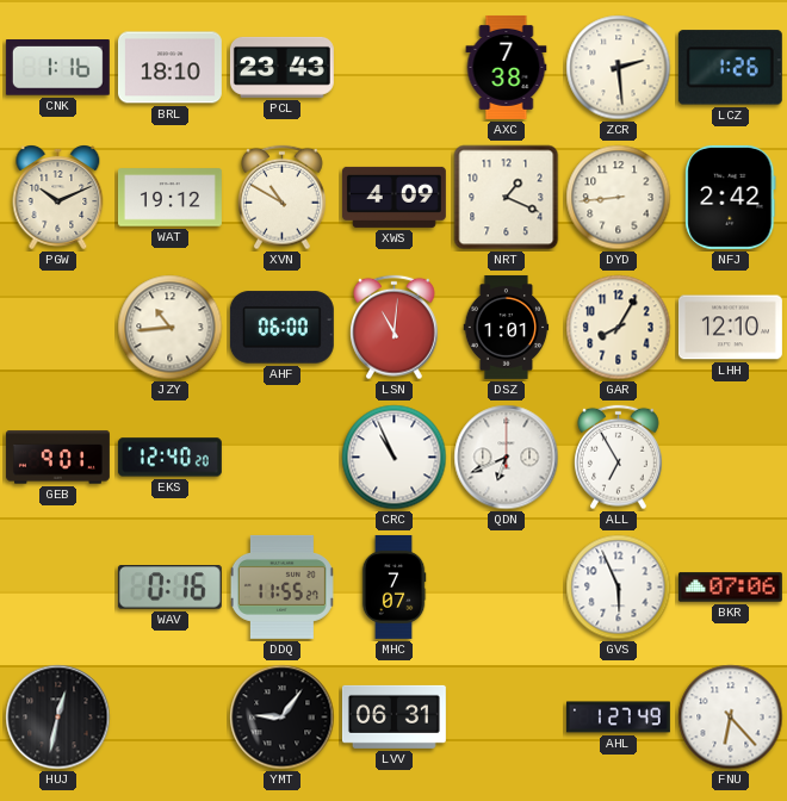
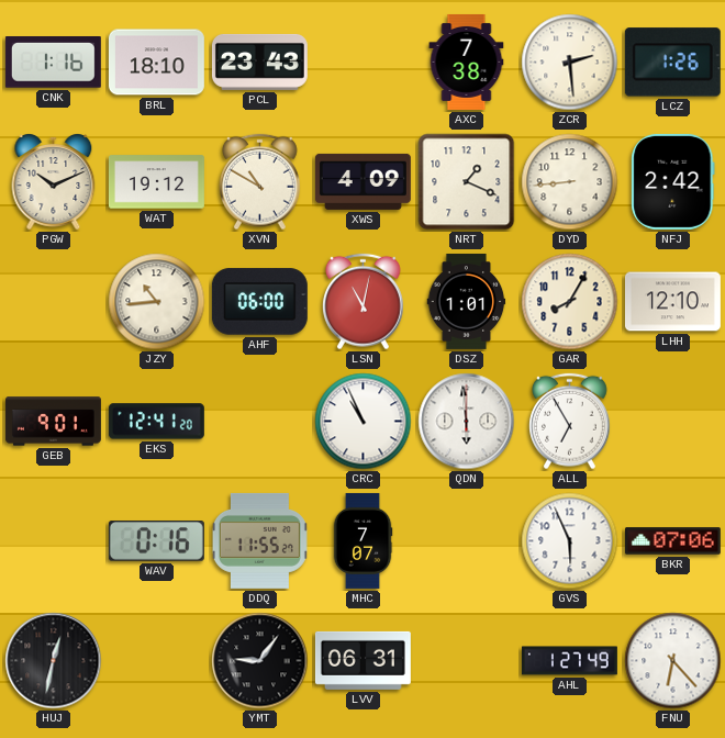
LSN: 11:01 -> 11:02
EKS: 12:40 -> 12:41
QDN: 6:41 -> 5:59
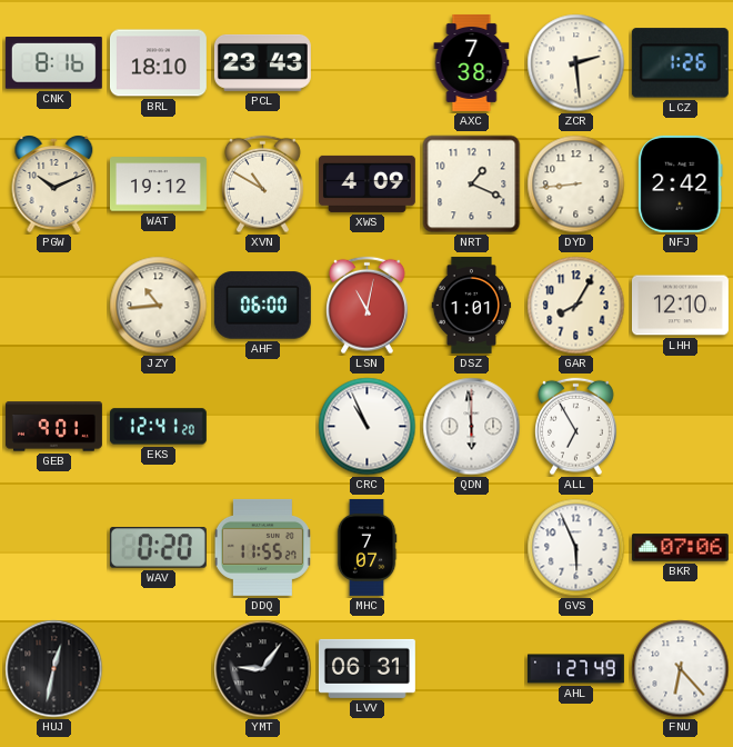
CNK: 1:16 -> 8:16
WAV: 0:16 -> 0:20
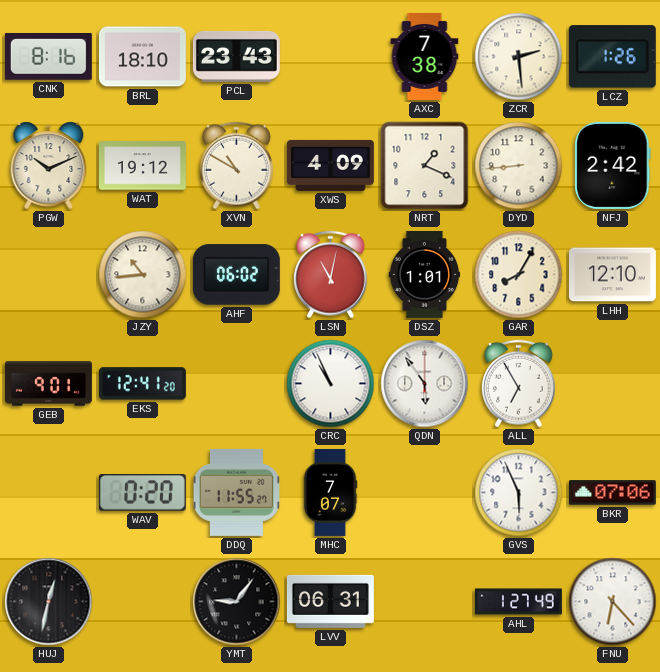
AHF: 06:00 -> 06:02
QDN: 5:59 -> 5:54
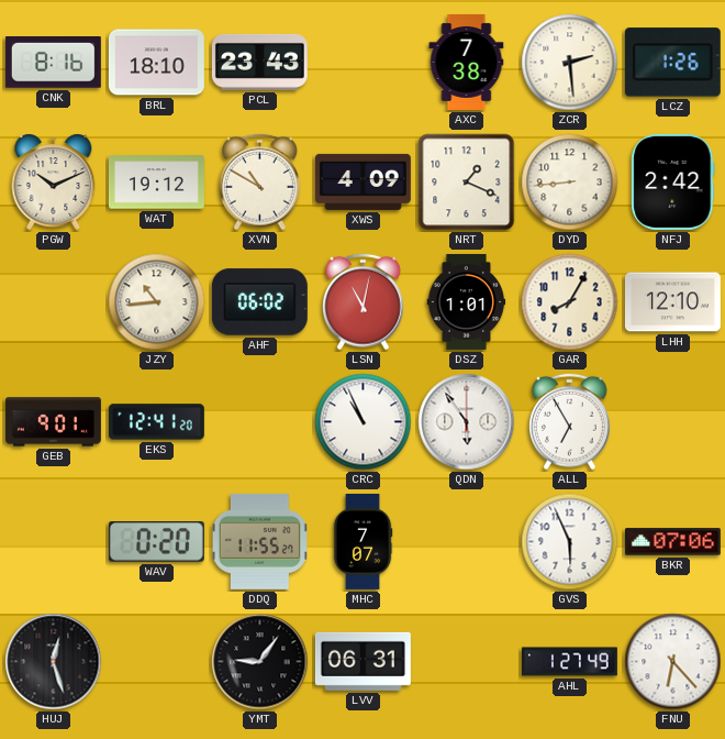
HUJ: 12:32 -> 12:27
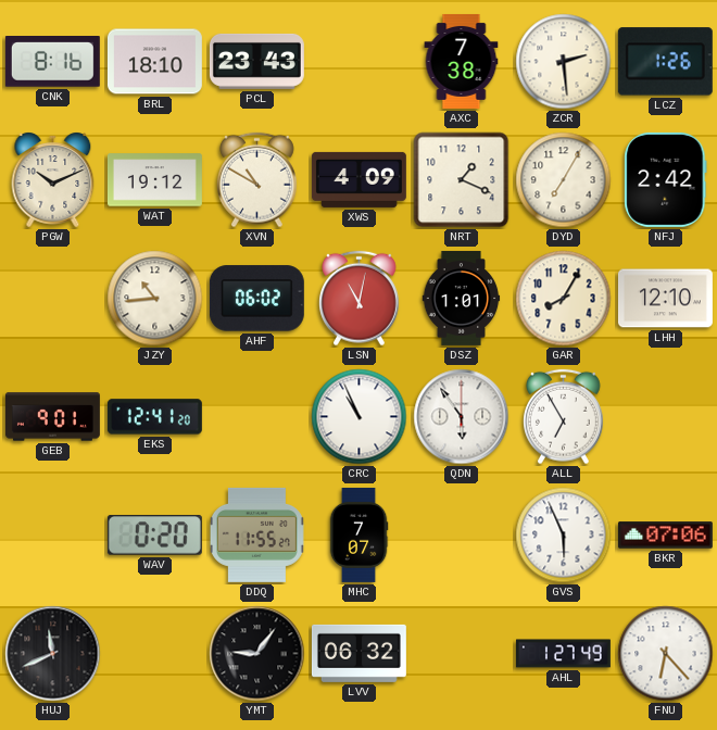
DYD: 8:44 -> 7:05
HUJ: 12:27 -> 11:41
LVV: 06:31 -> 06:32
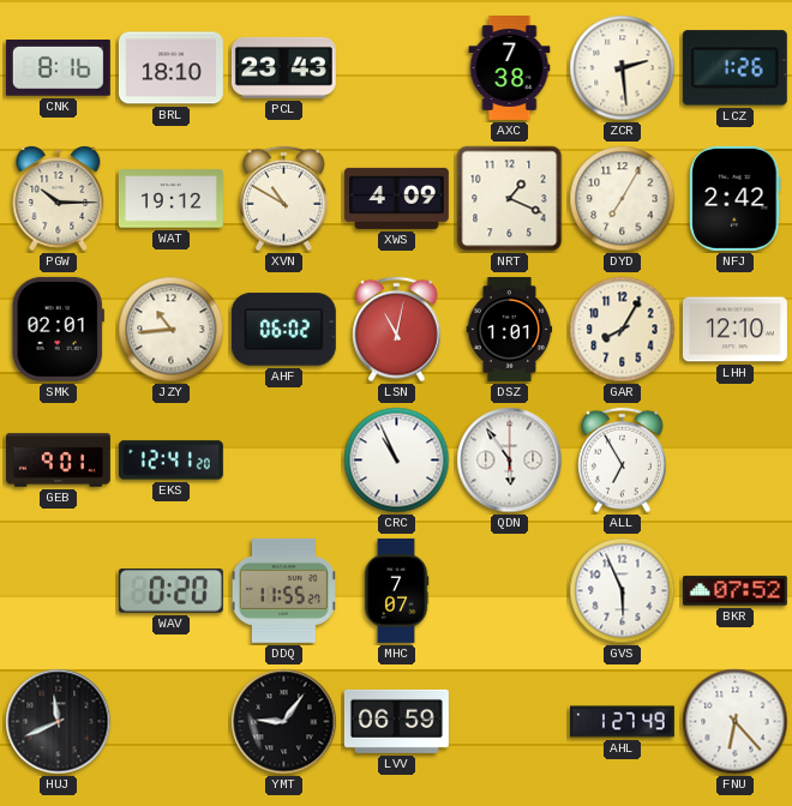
PGW: 10:11 -> 10:15
SMK: none -> 02:01
BKR: 07:06 -> 07:52
LVV: 06:32 -> 06:59
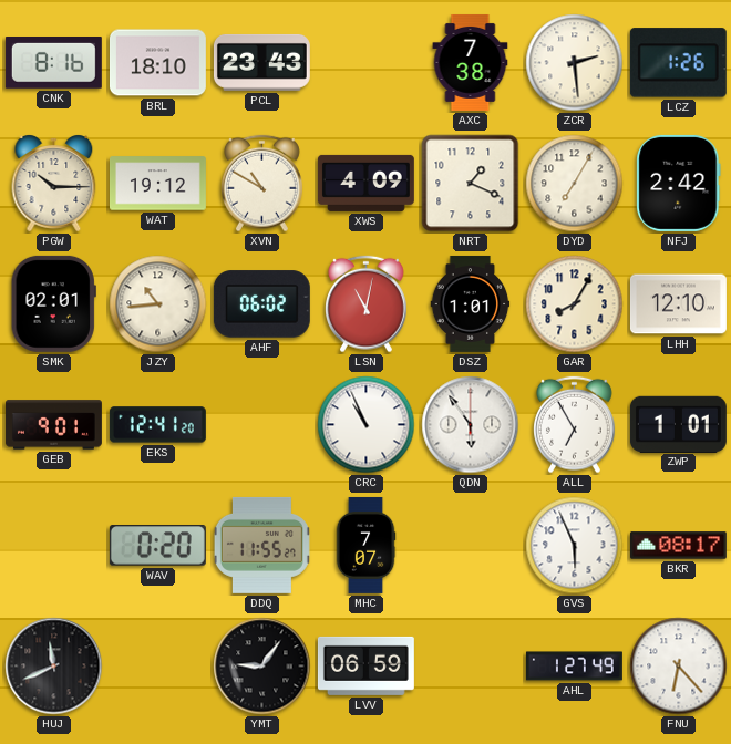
ZWP: none -> 1:01
BKR: 07:52 -> 08:17
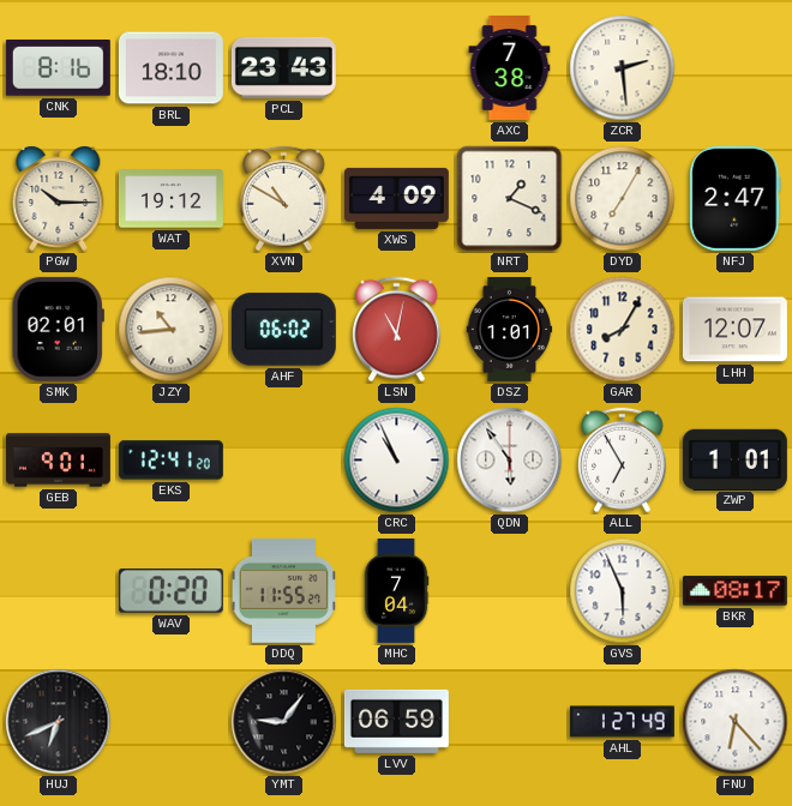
LCZ: 1:26 -> none
NFJ: 2:42 -> 2:47
LHH: 12:10 -> 12:07
MHC: 7:07 -> 7:04
HUJ: 11:41 -> 6:41
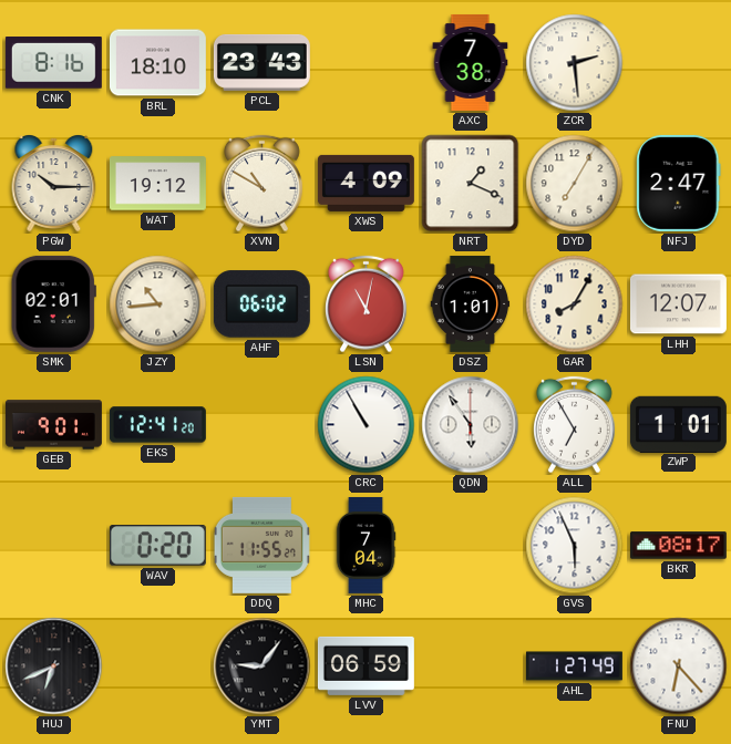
CRC: 10:56 -> 10:55
